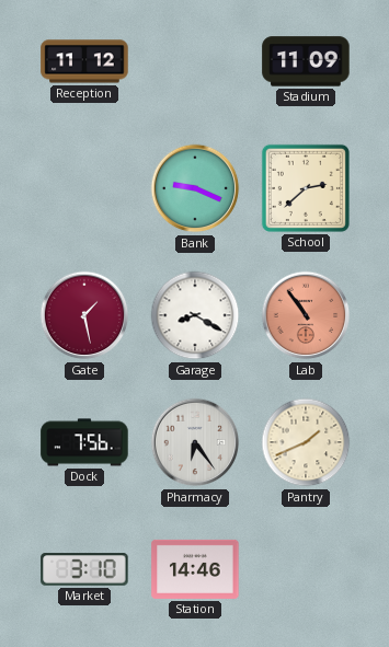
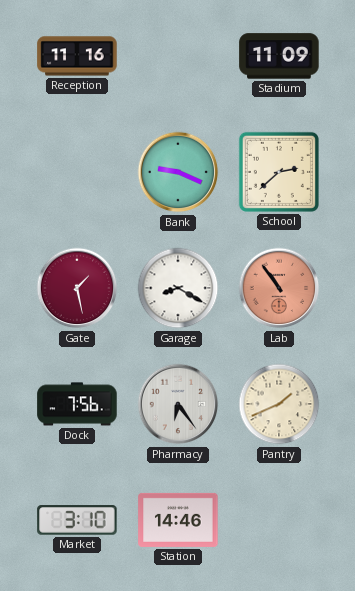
Reception: 11:12 -> 11:16
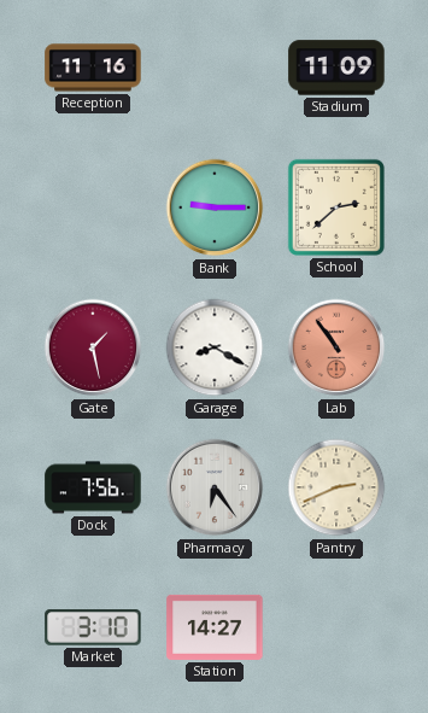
Bank: 9:19 -> 9:15
Pantry: 1:41 -> 2:41
Station: 14:46 -> 14:27
